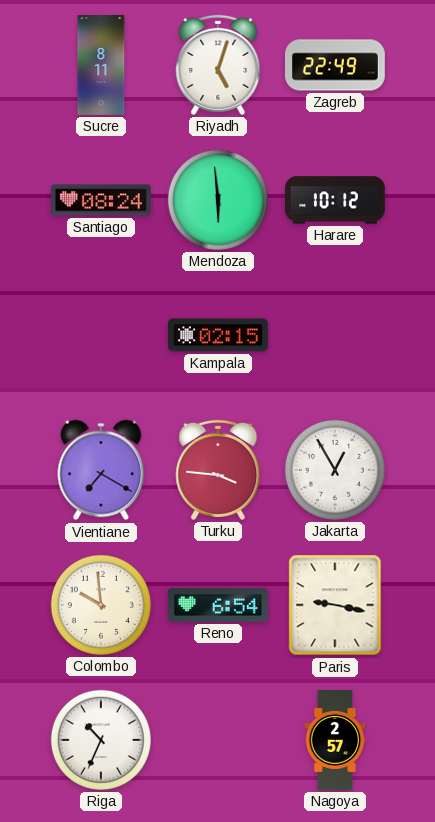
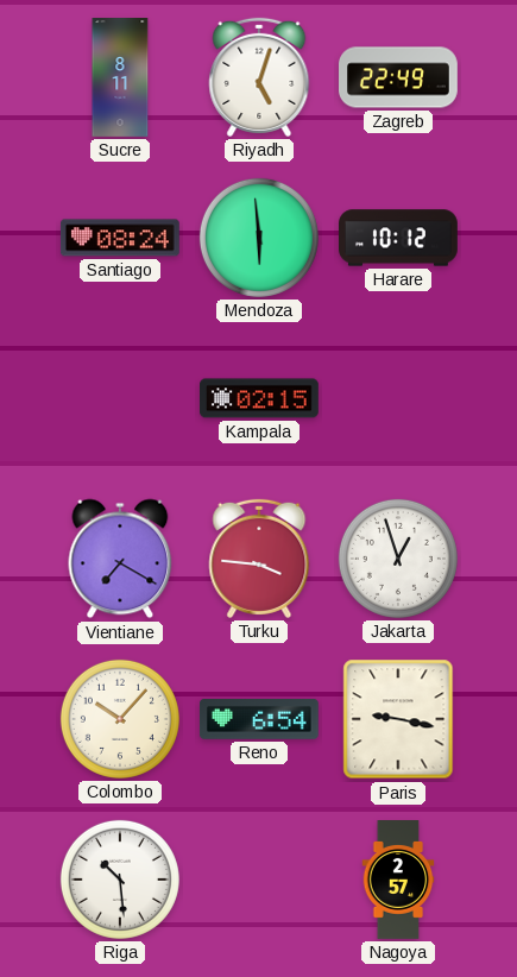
Jakarta: 12:55 -> 12:57
Colombo: 9:59 -> 10:07
Riga: 10:34 -> 10:29
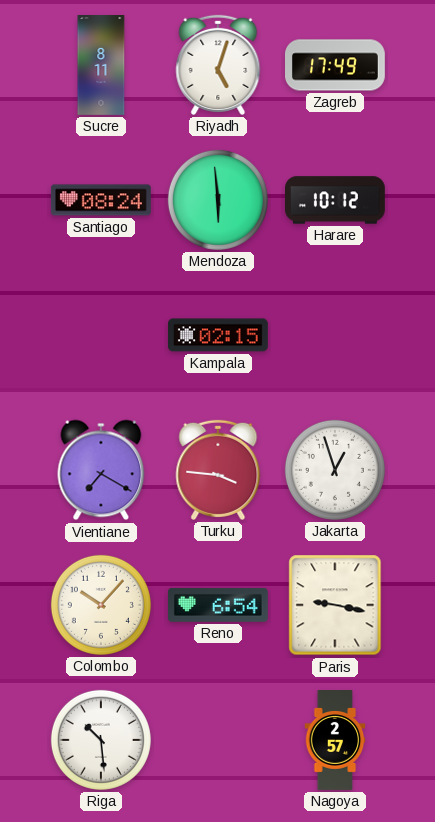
Zagreb: 22:49 -> 17:49
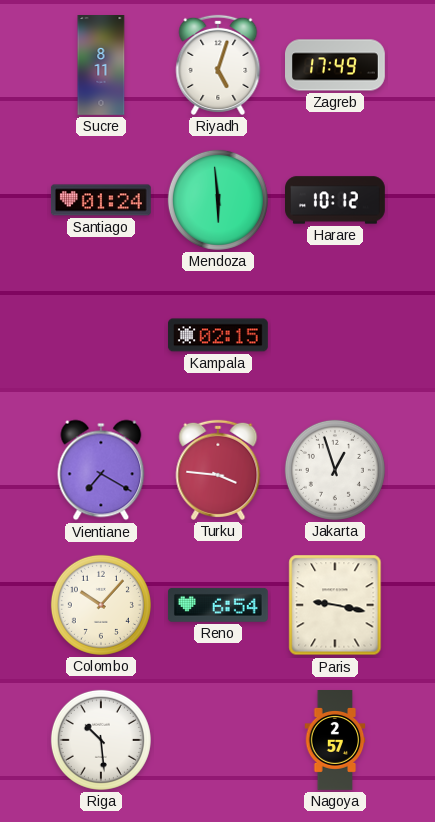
Santiago: 08:24 -> 01:24
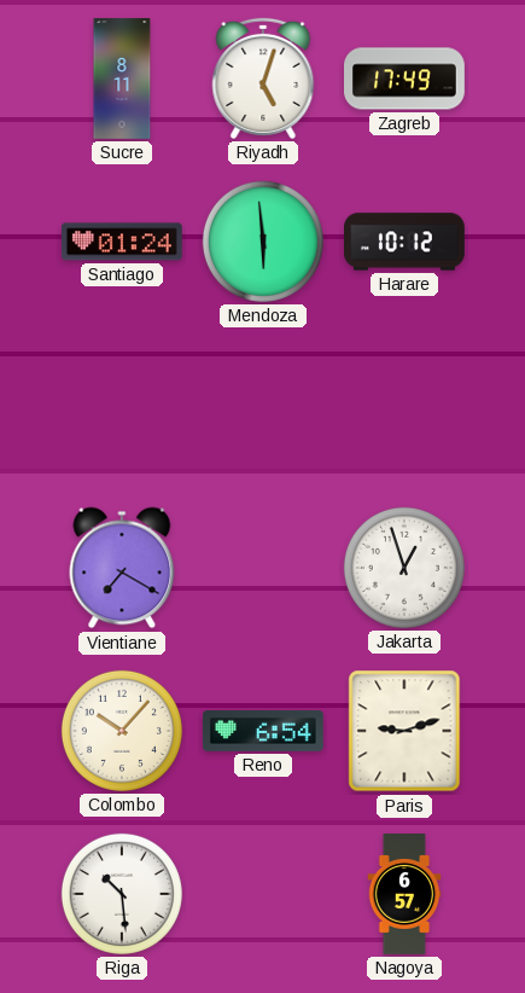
Kampala: 02:15 -> none
Turku: 3:46 -> none
Paris: 9:17 -> 9:12
Nagoya: 2:57 -> 6:57
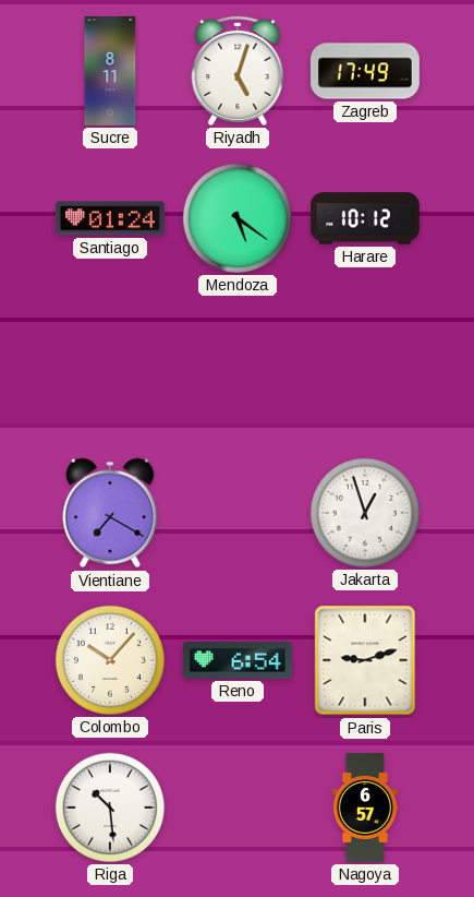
Mendoza: 5:59 -> 5:21
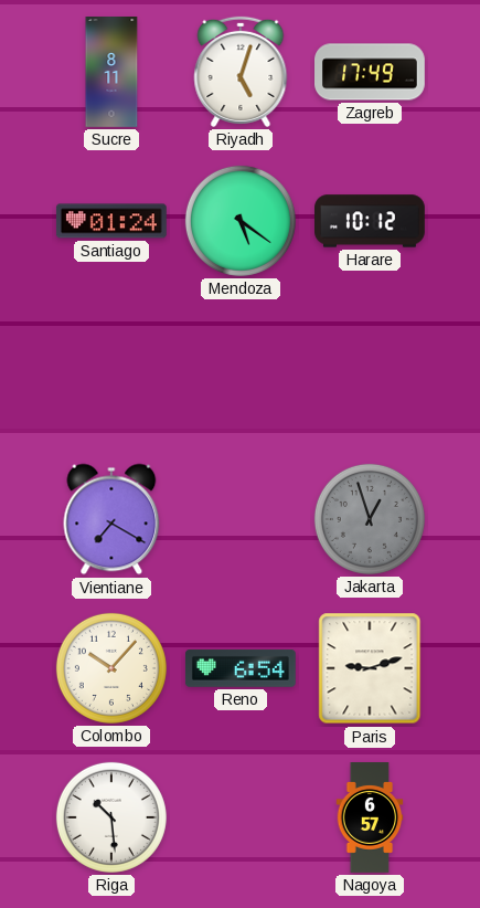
Jakarta dial: white -> grey
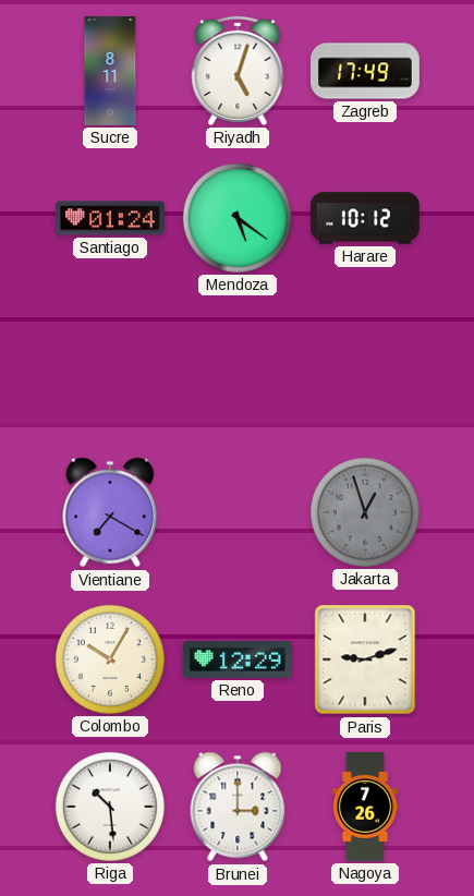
Colombo: 10:07 -> 10:05
Reno: 6:54 -> 12:29
Brunei: none -> 3:00
Nagoya: 6:57 -> 7:26
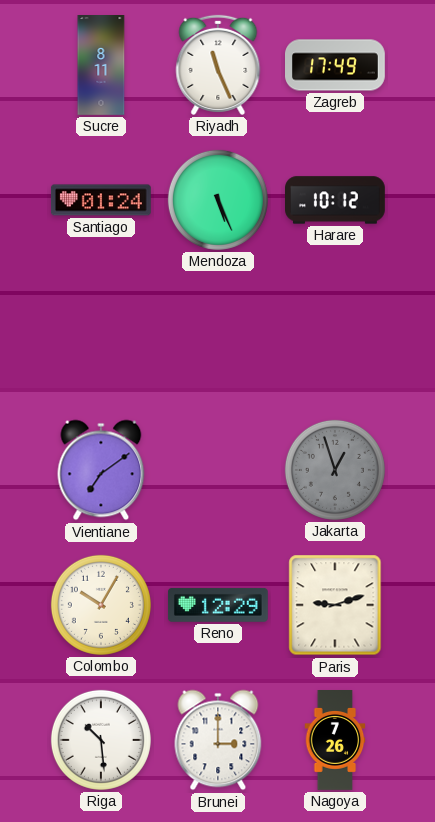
Riyadh: 5:03 -> 11:26
Mendoza: 5:21 -> 5:26
Vientiane: 7:20 -> 7:09
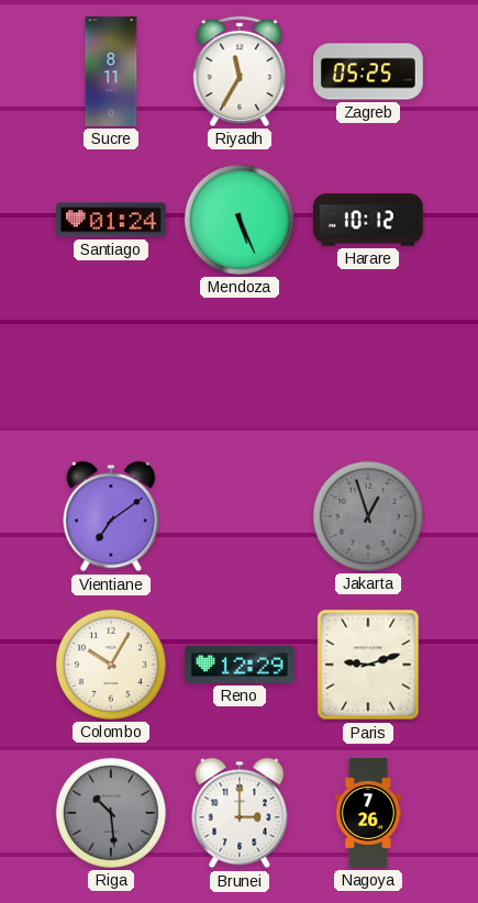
Riyadh: 11:26 -> 11:35
Zagreb: 17:49 -> 05:25
Riga dial: white -> grey
